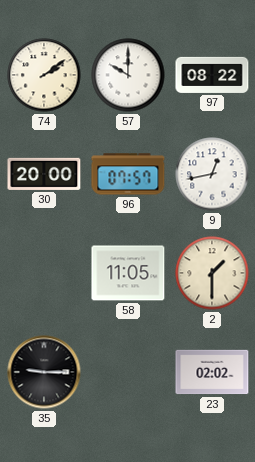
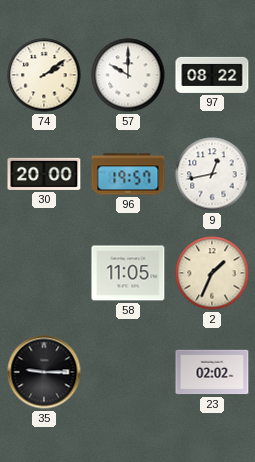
96: 07:57 -> 19:57
2: 1:30 -> 1:34
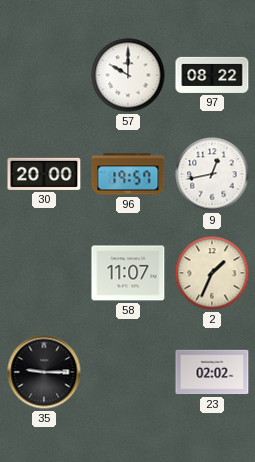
74: 2:09 -> none
58: 11:05 -> 11:07
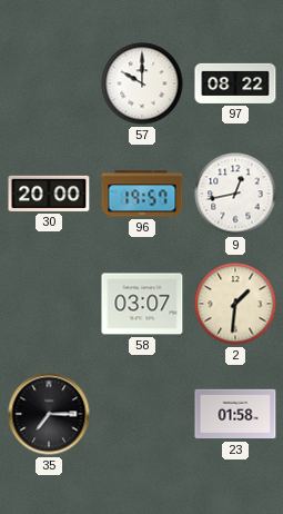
58: 11:07 -> 03:07
2: 1:34 -> 1:31
35: 9:15 -> 7:15
23: 02:02 -> 01:58
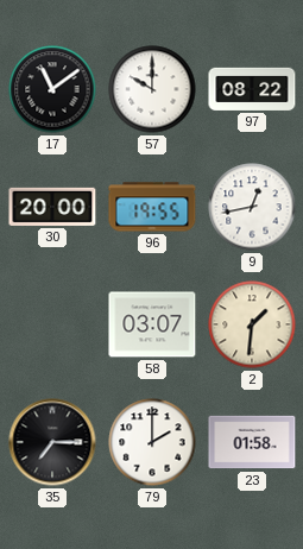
17: none -> 11:09
96: 19:57 -> 19:55
79: none -> 2:00
